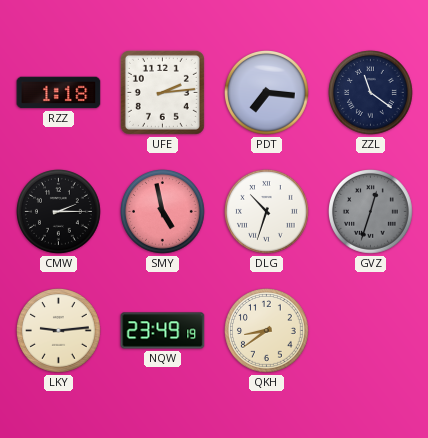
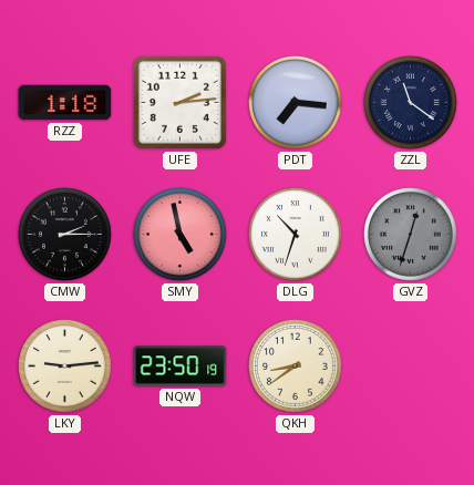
NQW: 23:49 -> 23:50
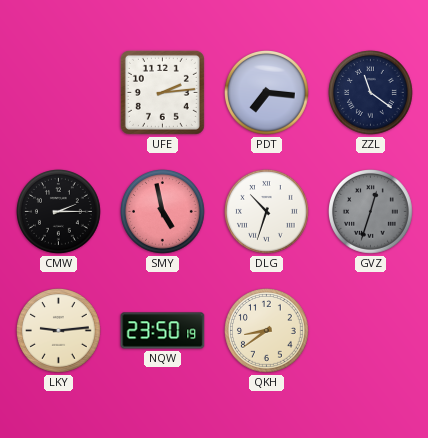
RZZ: 1:18 -> none
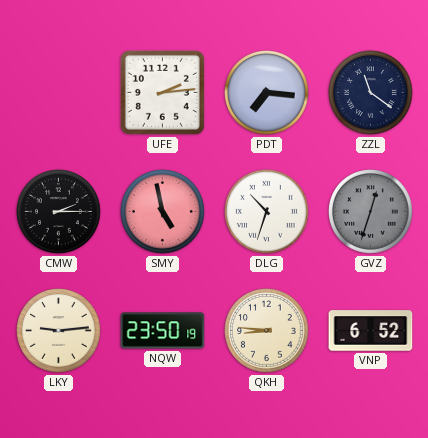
QKH: 8:39 -> 8:46
VNP: none -> 6:52
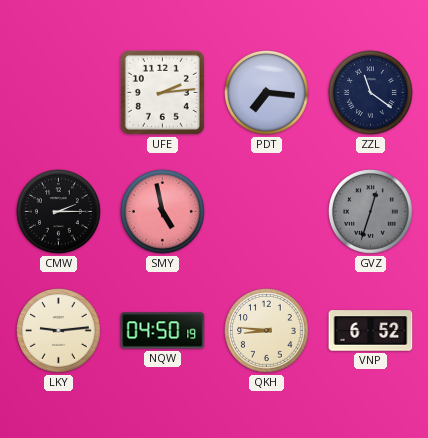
DLG: 10:33 -> none
NQW: 23:50 -> 04:50
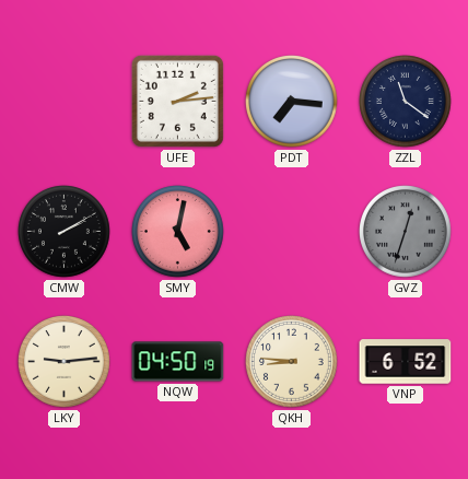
CMW: 2:15 -> 2:10
SMY: 4:58 -> 5:02
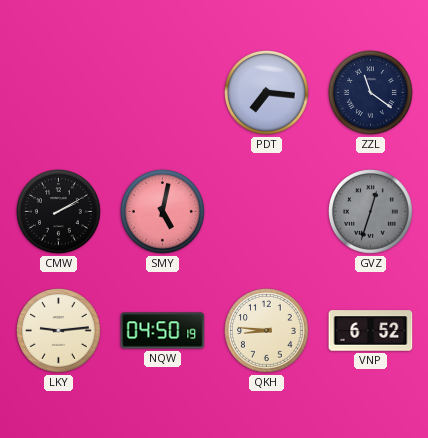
UFE: 2:14 -> none
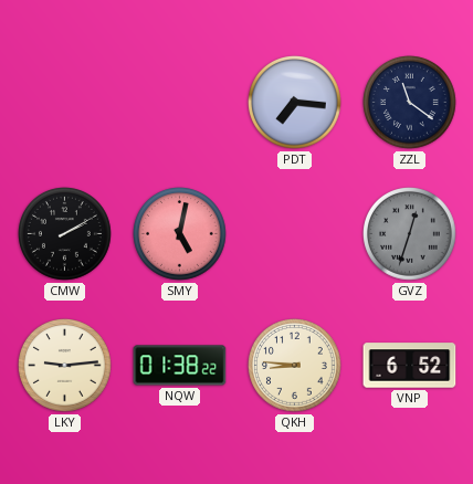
NQW: 04:50 -> 01:38
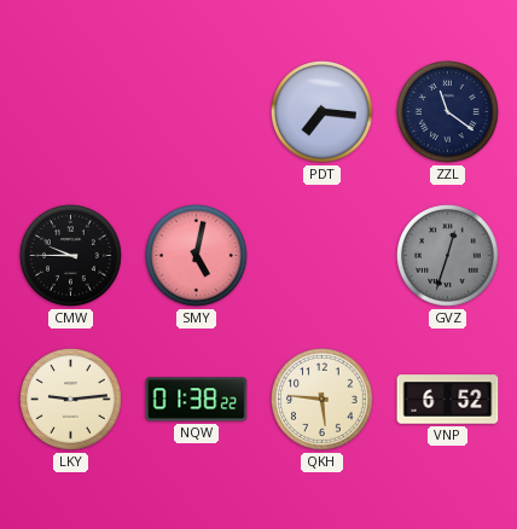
CMW: 2:10 -> 9:45
QKH: 8:46 -> 5:46
